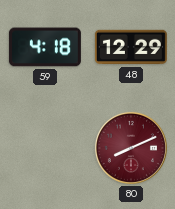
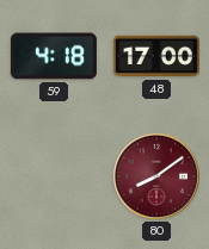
48: 12:29 -> 17:00
80: 8:11 -> 8:09
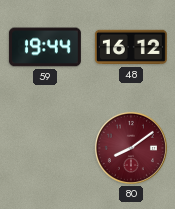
59: 4:18 -> 19:44
48: 17:00 -> 16:12
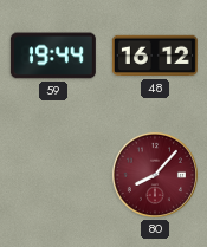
80: 8:09 -> 8:07
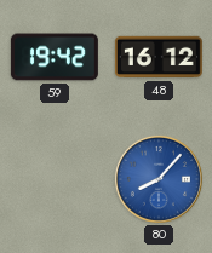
59: 19:44 -> 19:42
80 dial: burgundy -> blue
